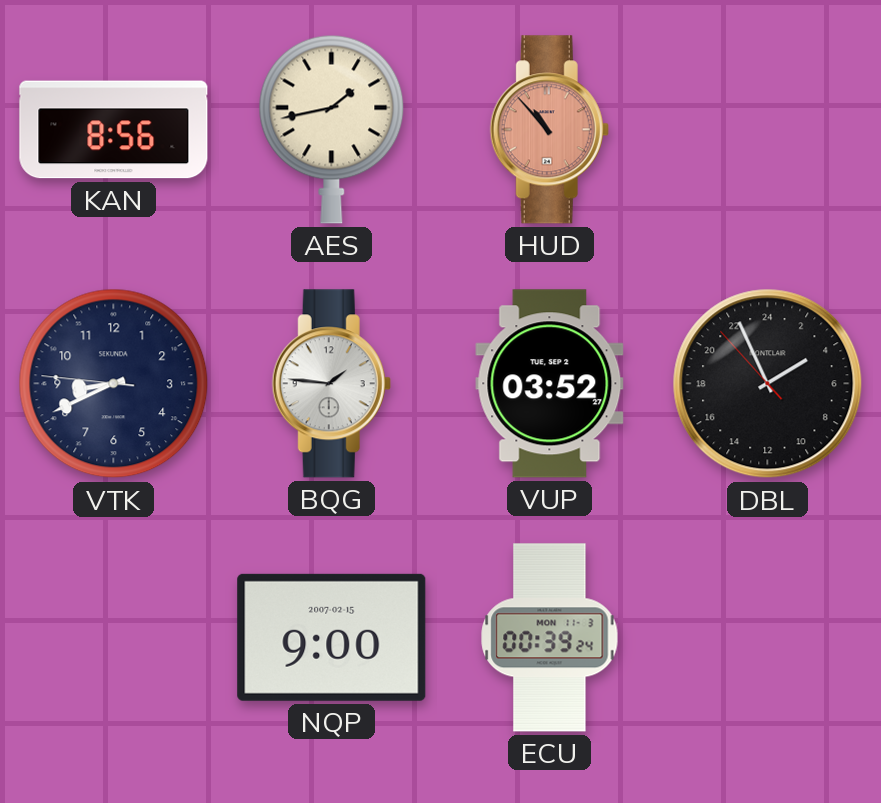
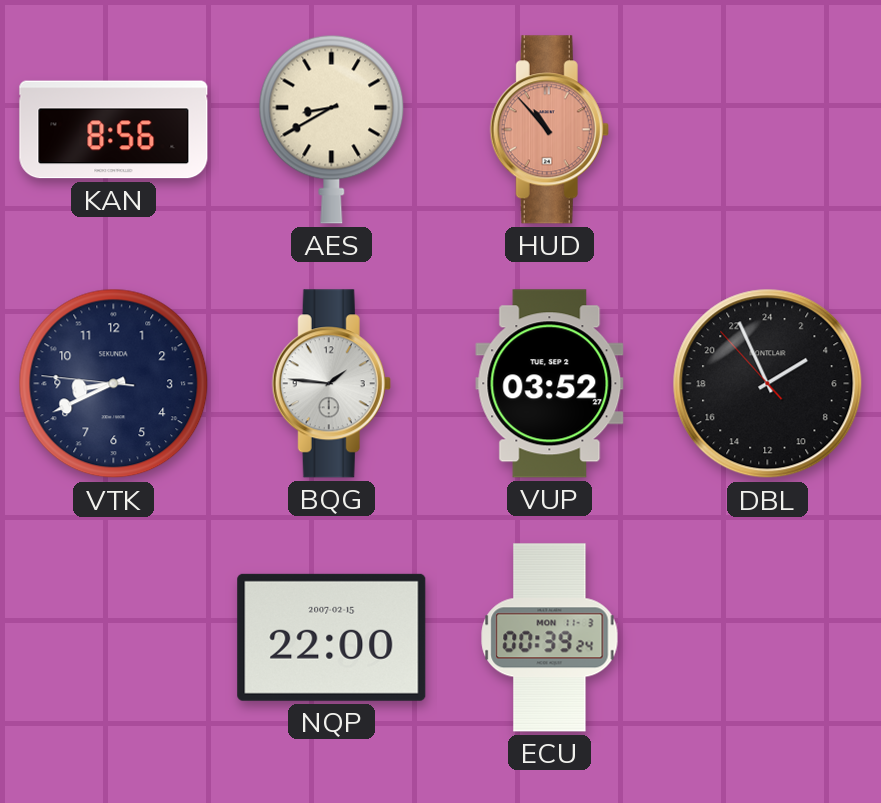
AES: 1:43 -> 8:40
NQP: 9:00 -> 22:00
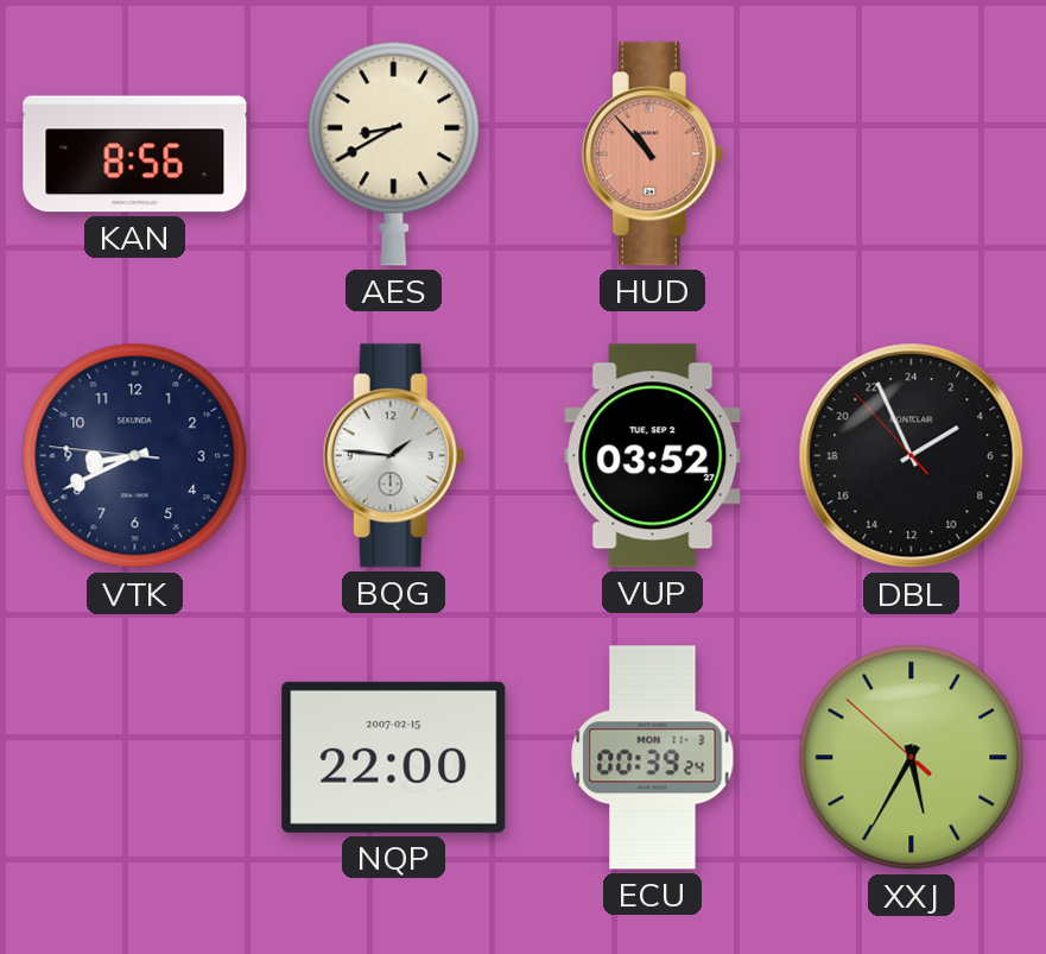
XXJ: none -> 5:34
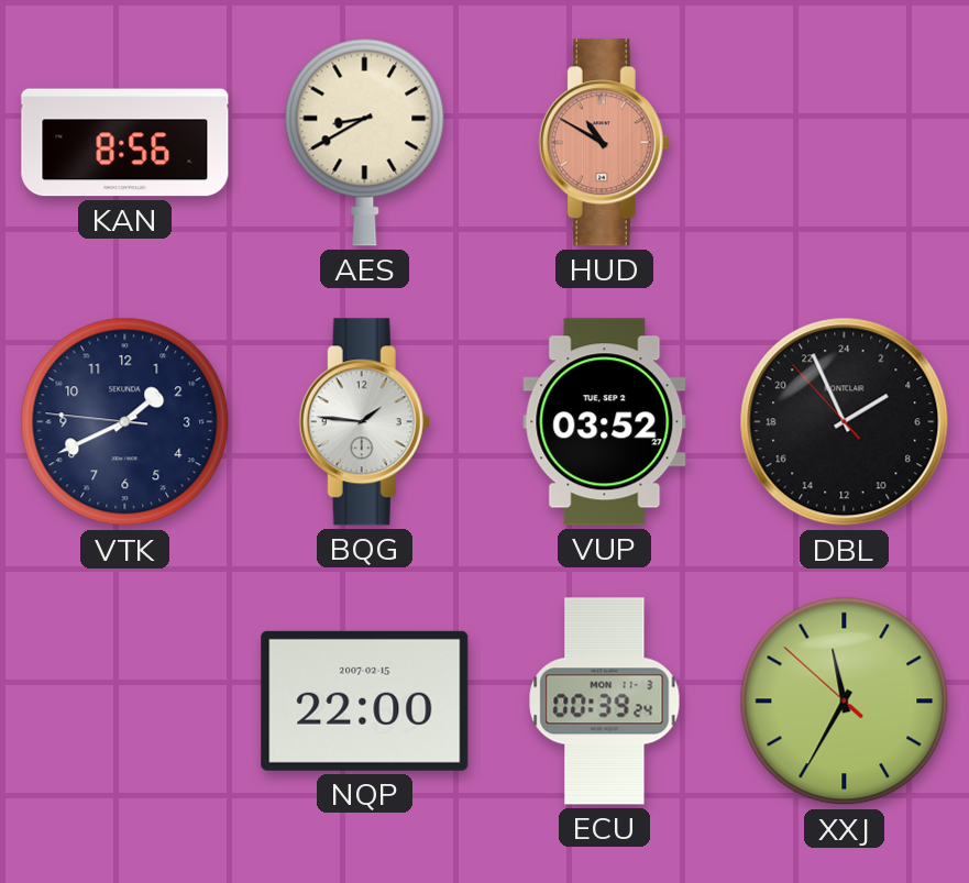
HUD: 10:53 -> 10:50
VTK: 8:40 -> 1:40
XXJ: 5:34 -> 11:34
